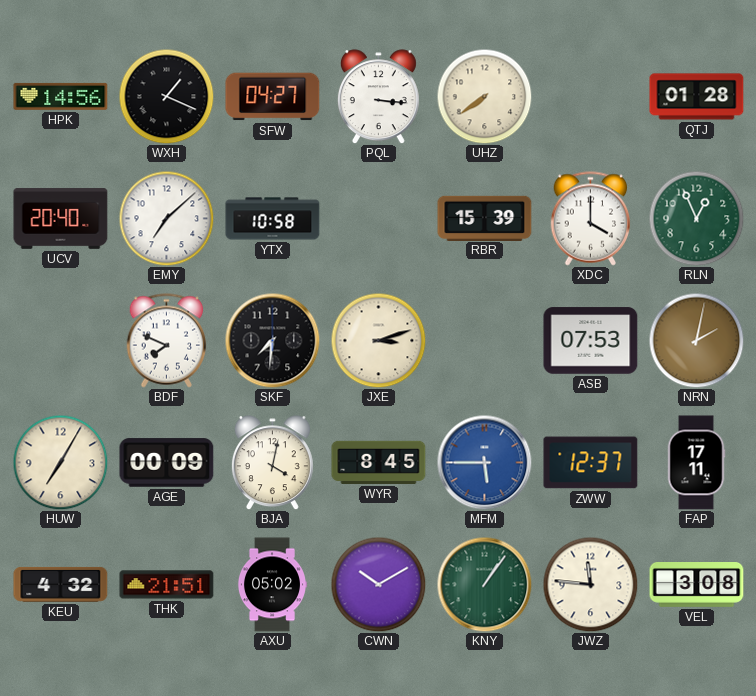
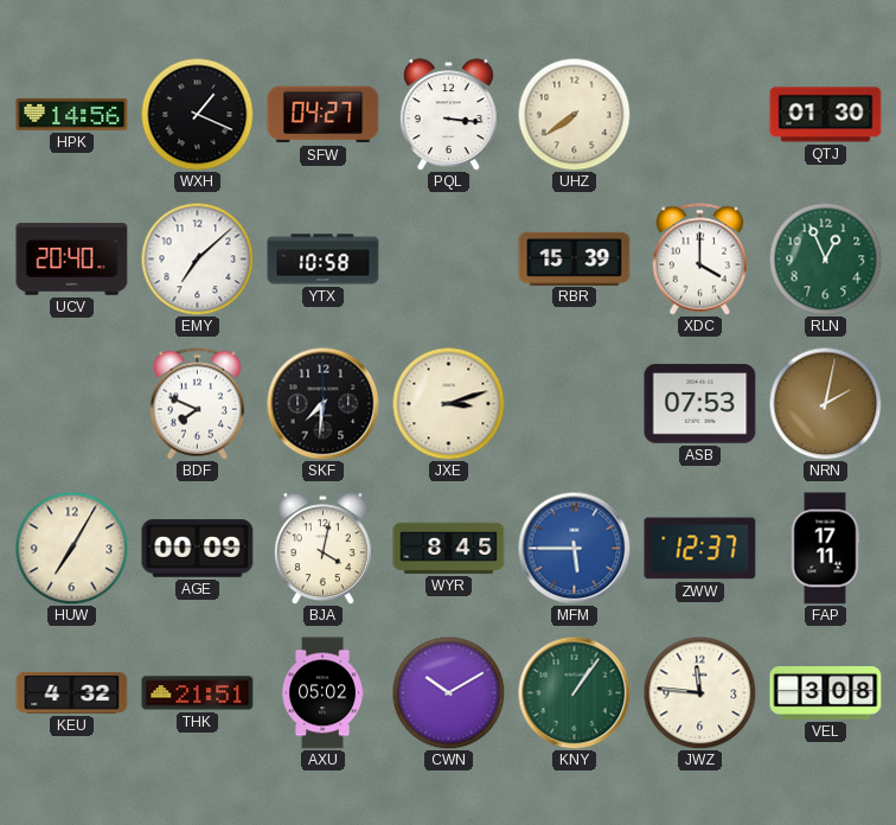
QTJ: 01:28 -> 01:30
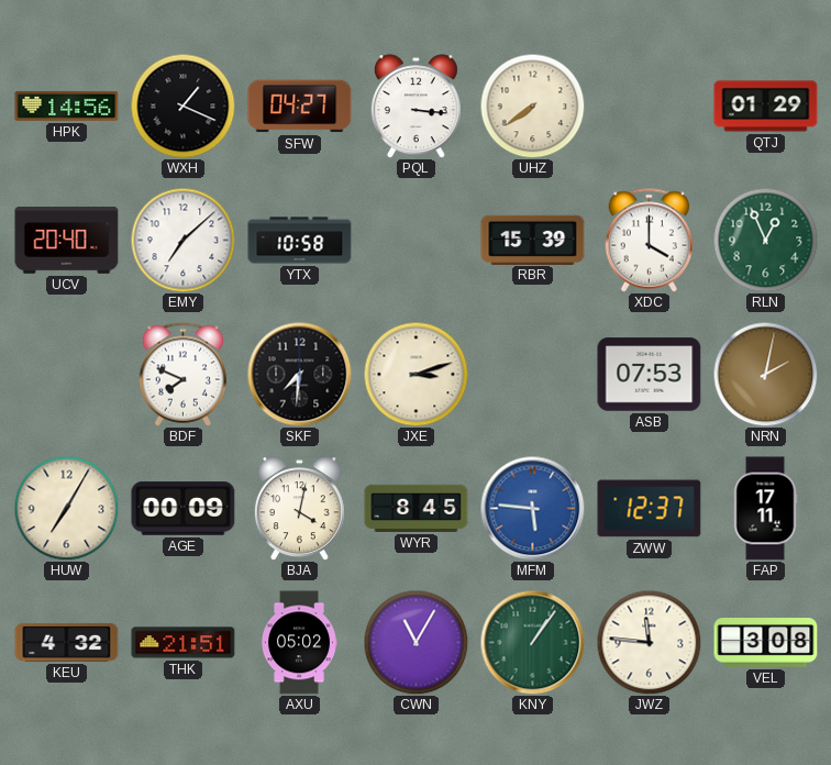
QTJ: 01:30 -> 01:29
MFM: 5:45 -> 5:46
CWN: 10:10 -> 11:05
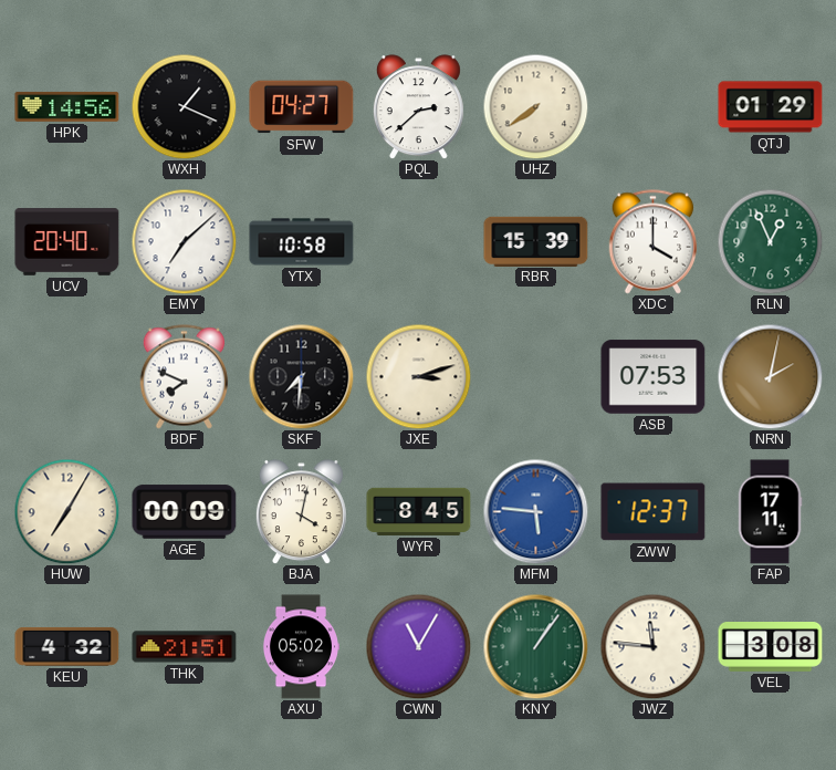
PQL: 3:16 -> 2:38
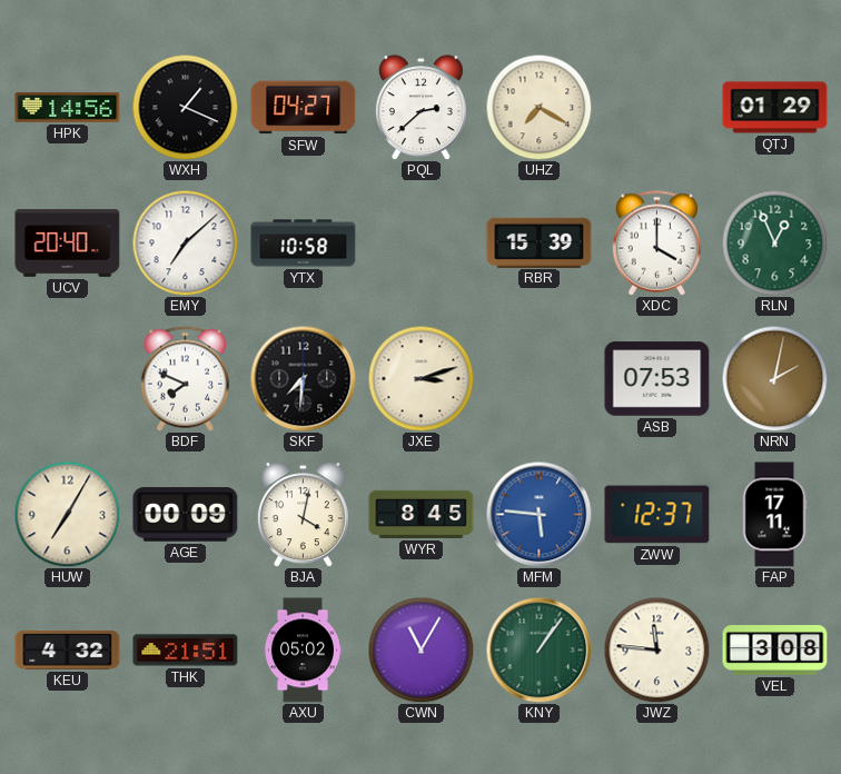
UHZ: 7:39 -> 7:20
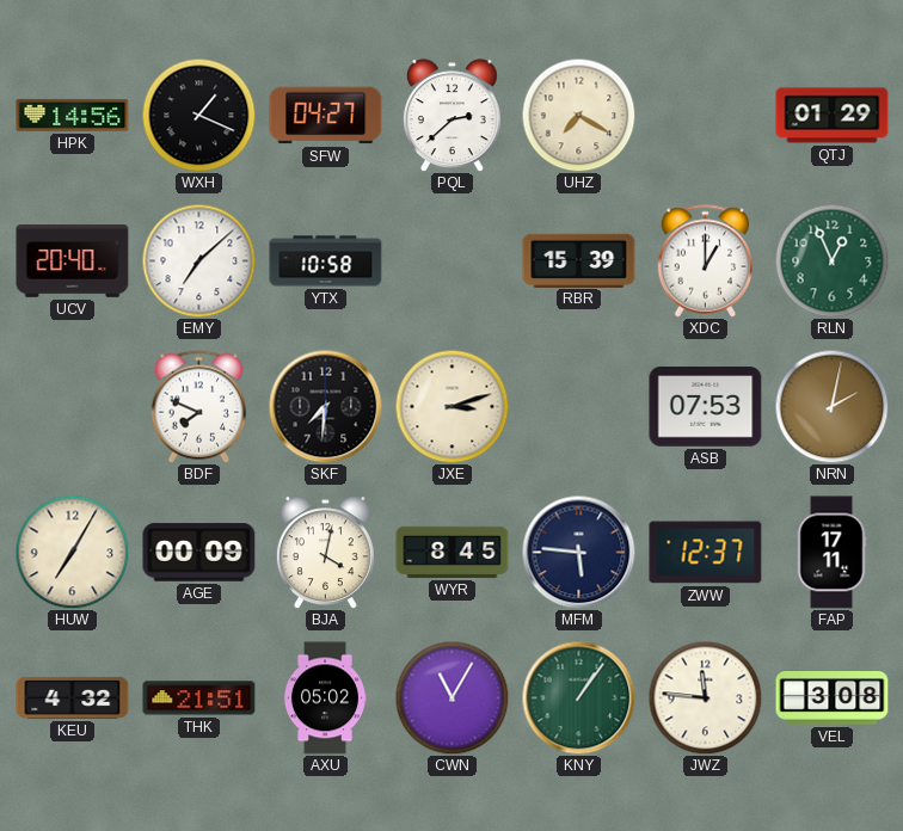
XDC: 4:00 -> 1:00
MFM dial: blue -> navy
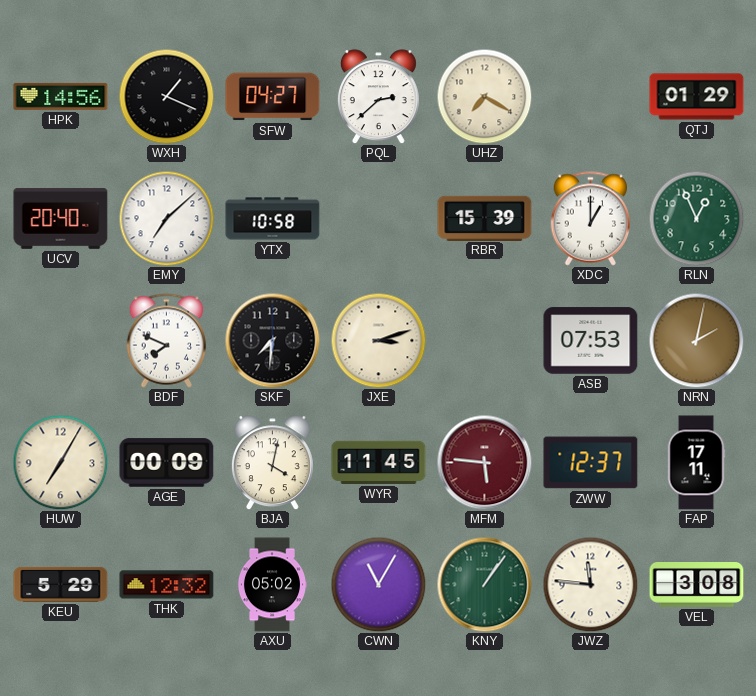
WYR: 8:45 -> 11:45
MFM dial: navy -> burgundy
KEU: 4:32 -> 5:29
THK: 21:51 -> 12:32
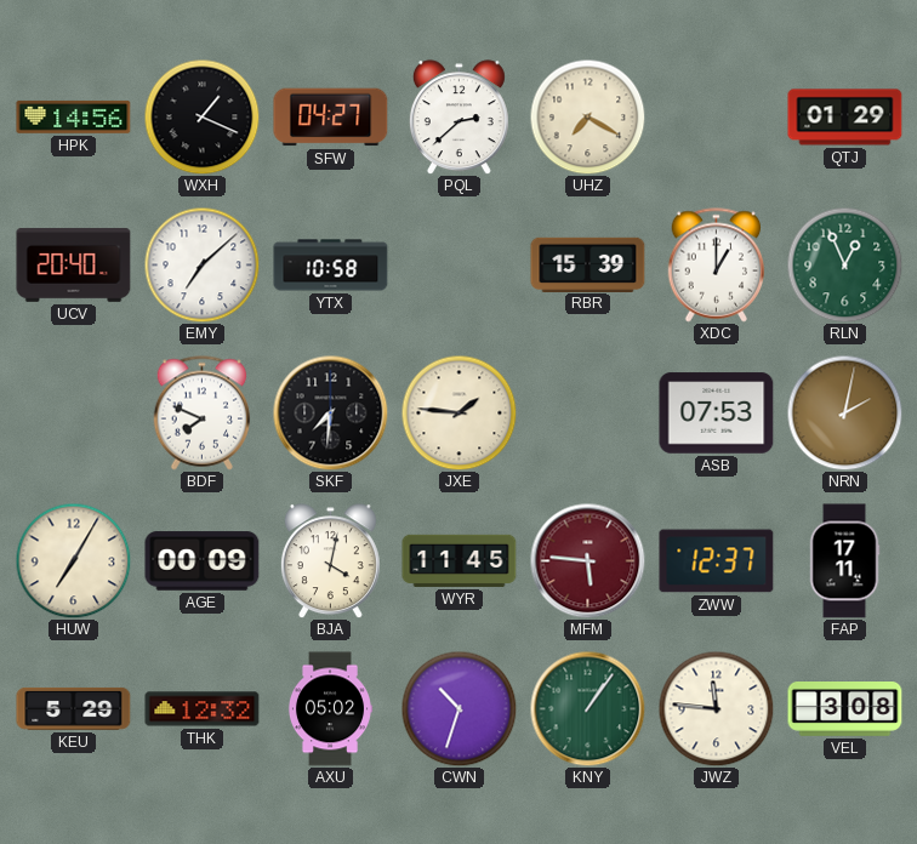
JXE: 3:12 -> 1:46
CWN: 11:05 -> 10:33
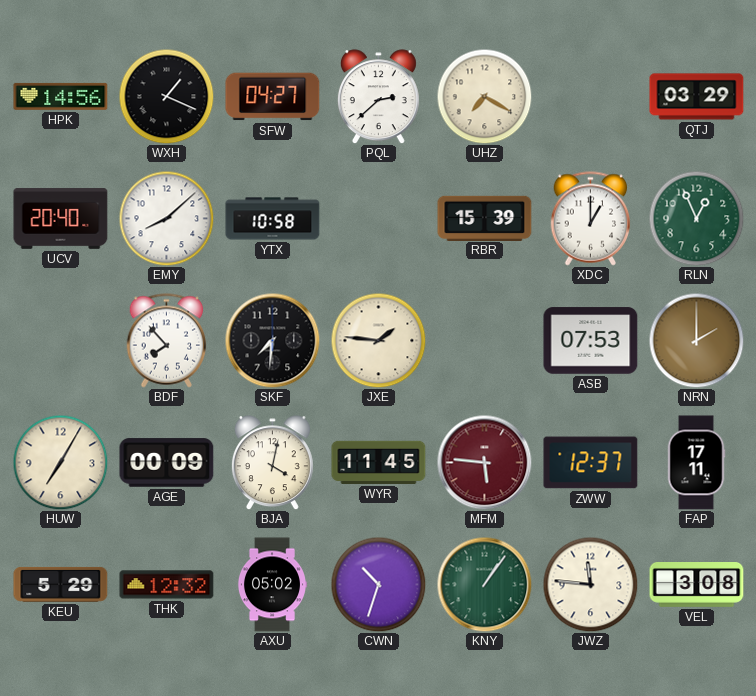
QTJ: 01:29 -> 03:29
EMY: 7:08 -> 8:08
BDF: 7:49 -> 7:53
NRN: 2:02 -> 2:00
